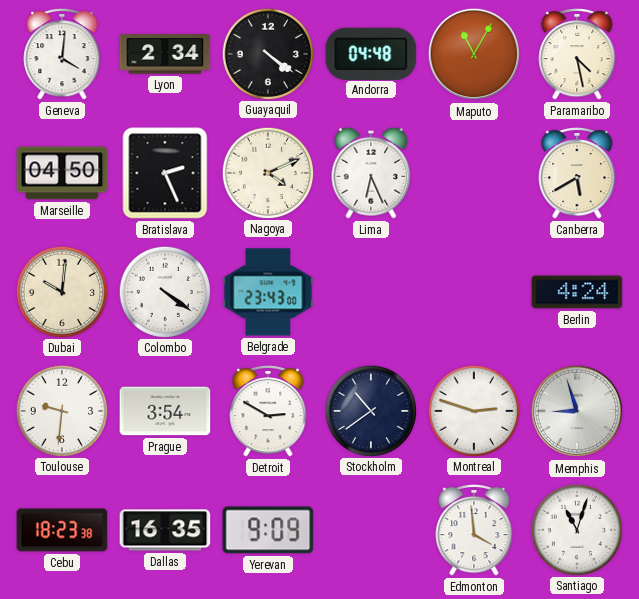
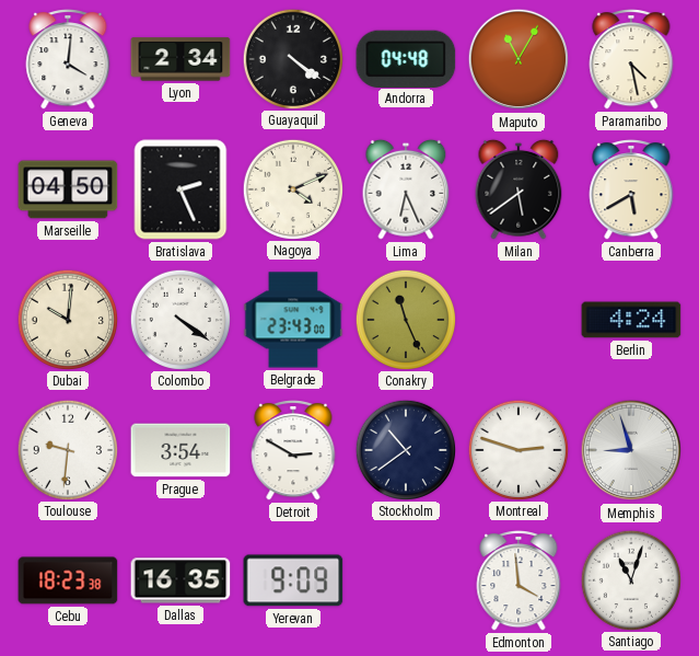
Milan: none -> 5:39
Conakry: none -> 11:26
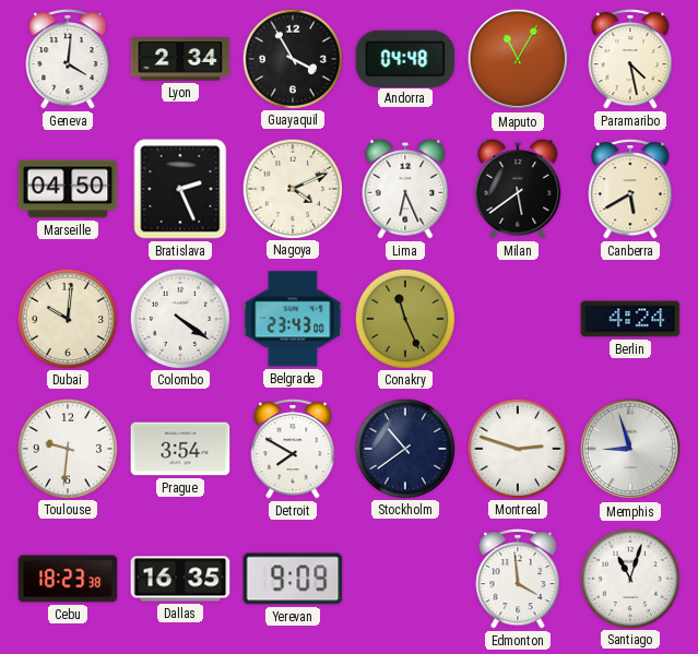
Guayaquil: 4:21 -> 3:55
Detroit: 2:50 -> 7:50
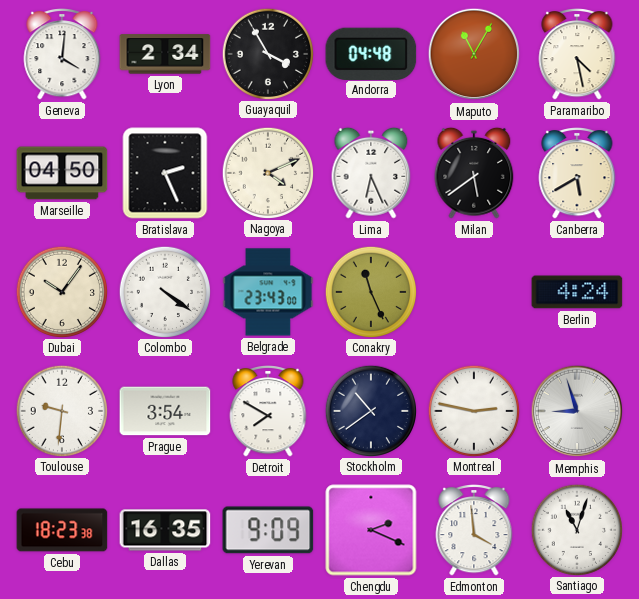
Dubai: 10:01 -> 10:06
Montreal: 2:48 -> 2:47
Chengdu: none -> 2:19
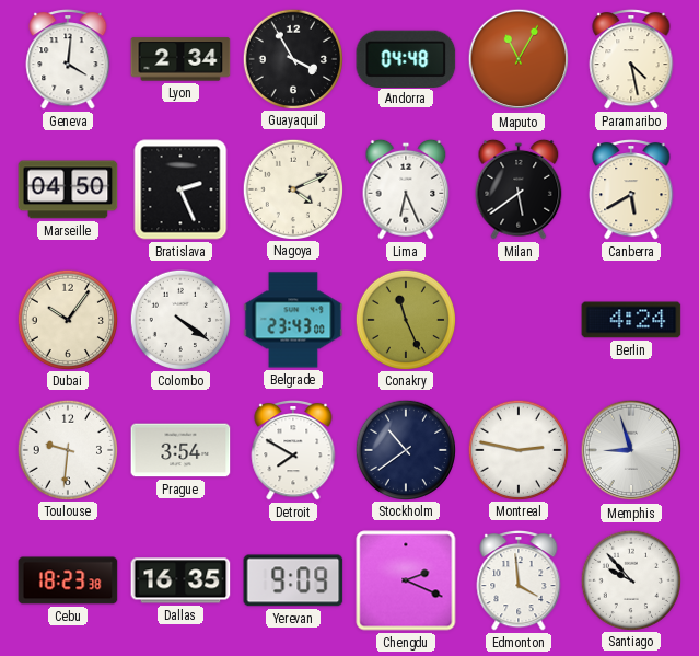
Santiago: 11:03 -> 9:53
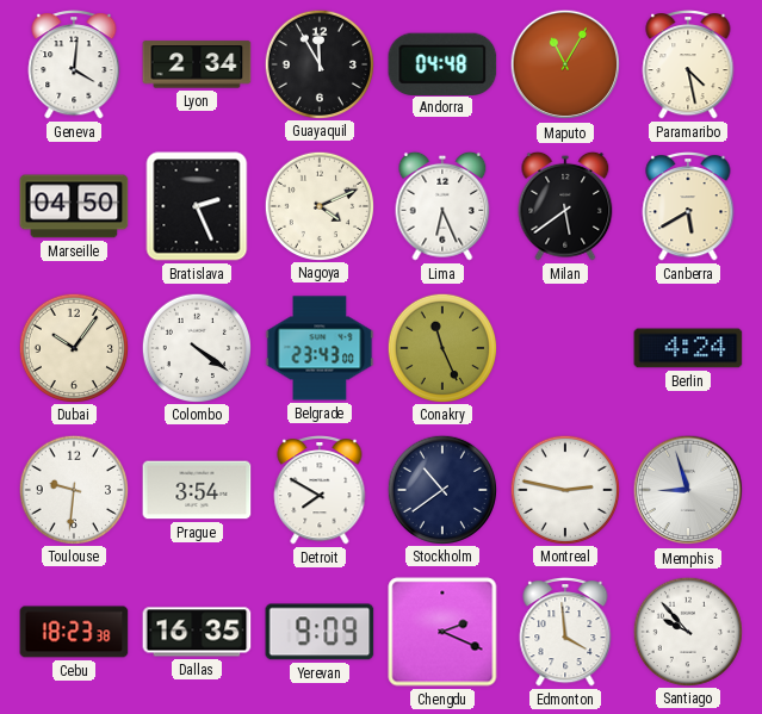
Guayaquil: 3:55 -> 11:55
